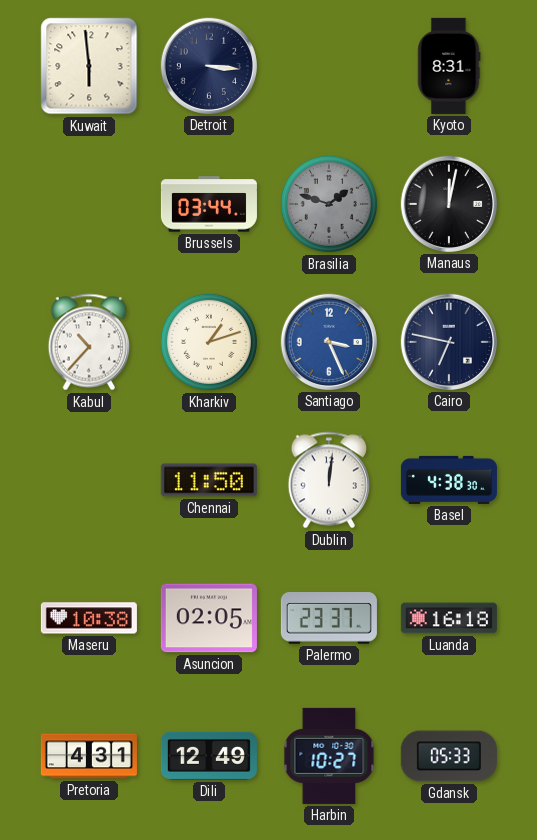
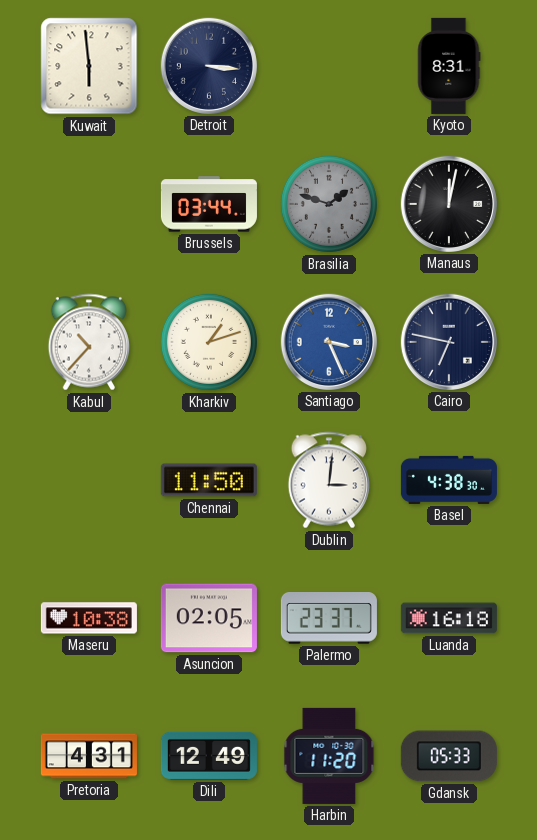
Dublin: 12:01 -> 3:01
Harbin: 10:27 -> 11:20
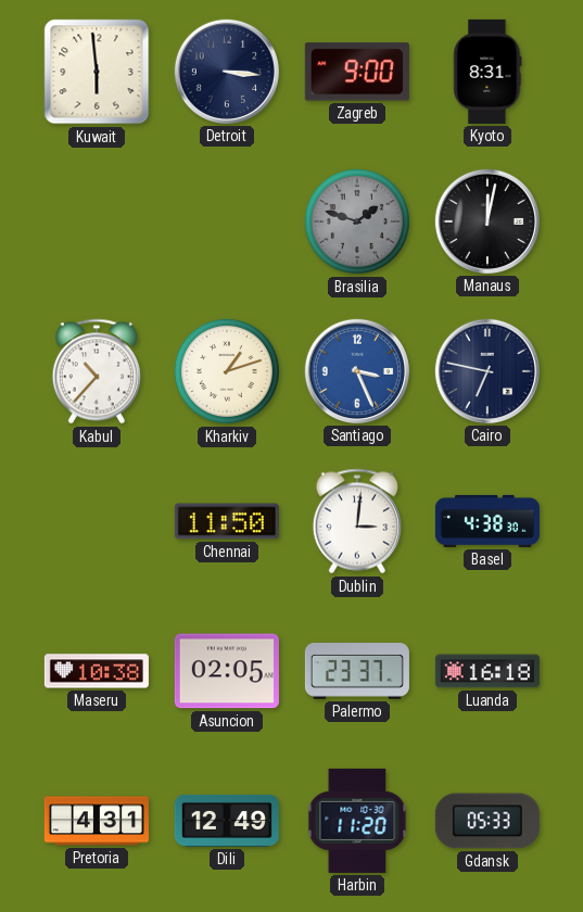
Zagreb: none -> 9:00
Brussels: 03:44 -> none
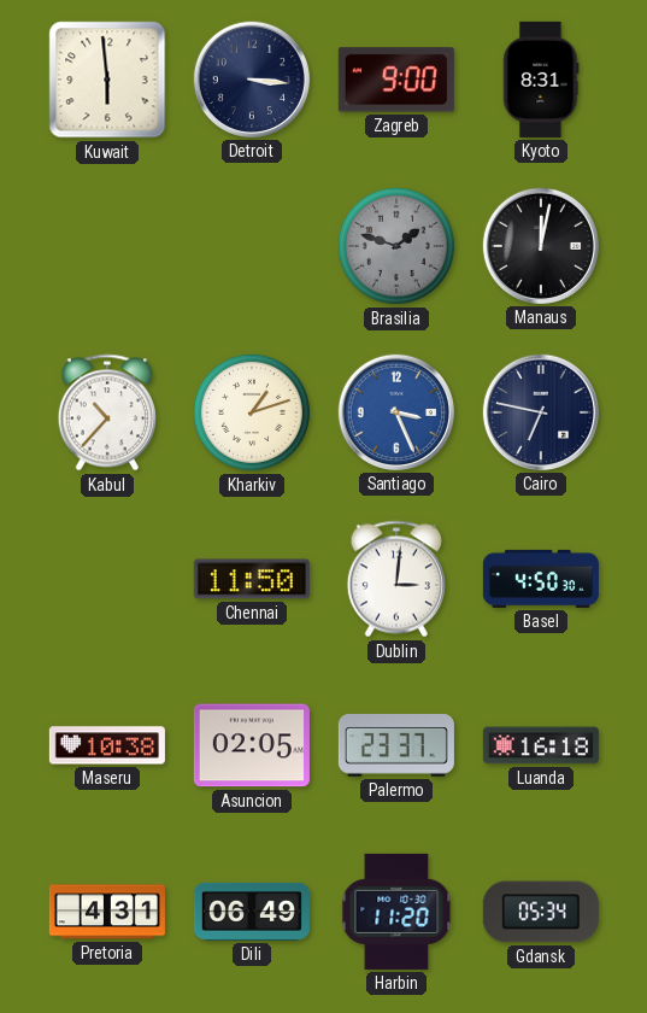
Basel: 4:38 -> 4:50
Dili: 12:49 -> 06:49
Gdansk: 05:33 -> 05:34
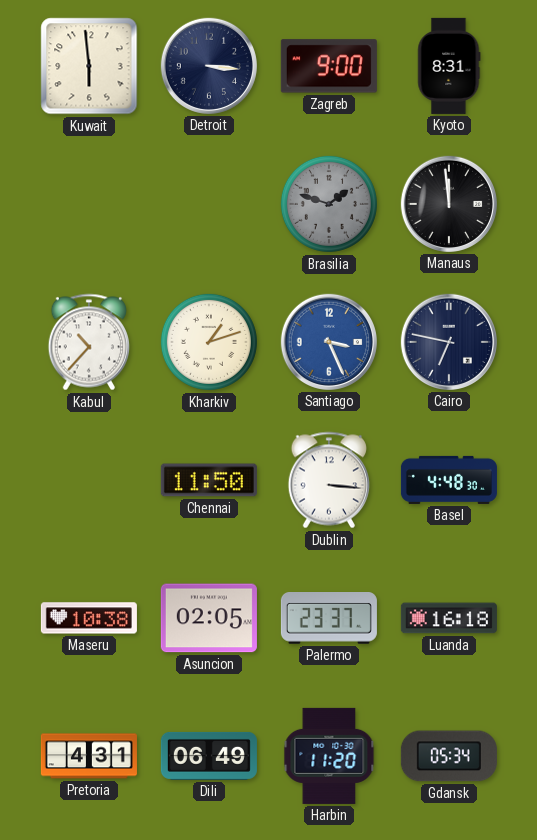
Manaus: 12:02 -> 11:59
Dublin: 3:01 -> 3:16
Basel: 4:50 -> 4:48
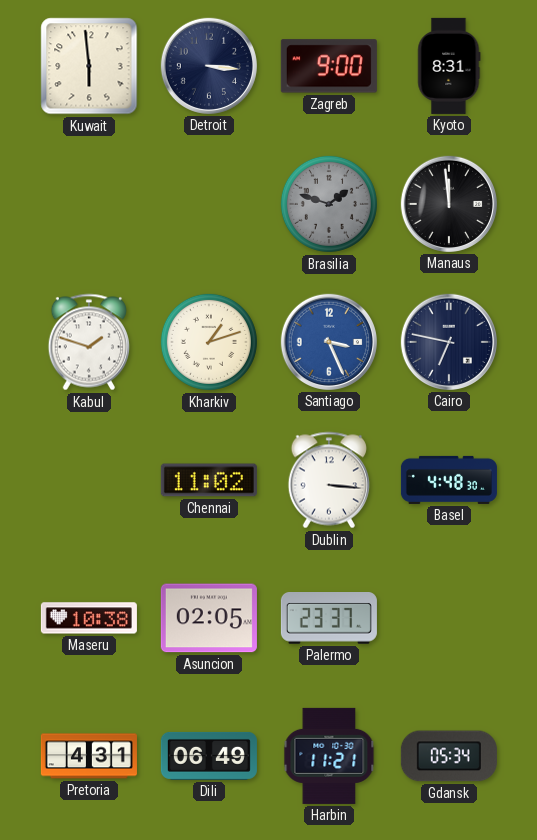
Kabul: 10:37 -> 1:48
Chennai: 11:50 -> 11:02
Luanda: 16:18 -> none
Harbin: 11:20 -> 11:21
